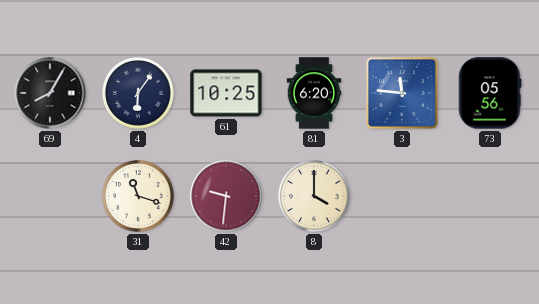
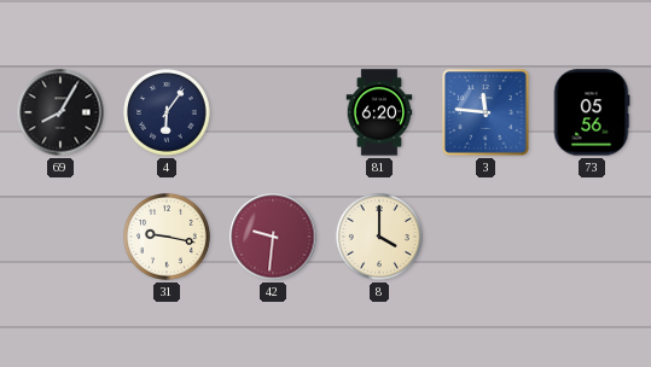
61: 10:25 -> none
31: 11:18 -> 9:17
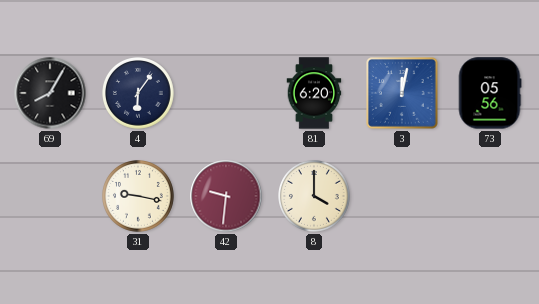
3: 11:46 -> 12:02
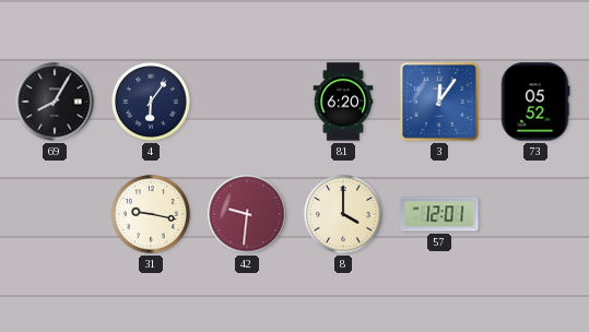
3: 12:02 -> 12:06
73: 05:56 -> 05:52
57: none -> 12:01
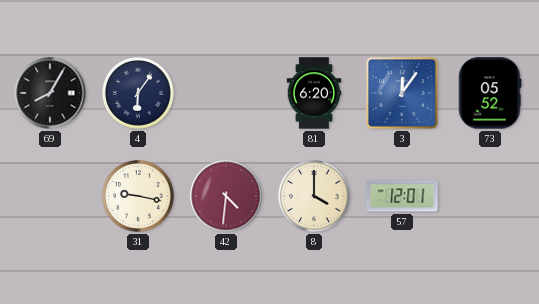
42: 9:31 -> 4:31
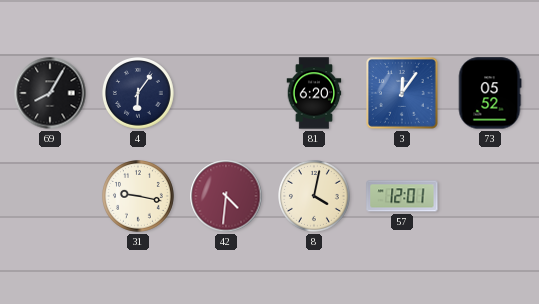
8: 4:00 -> 4:02
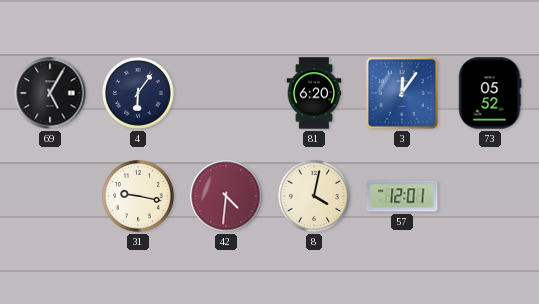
69: 8:05 -> 5:05
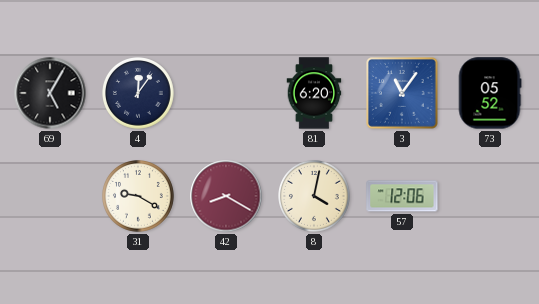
4: 6:06 -> 12:06
3: 12:06 -> 11:06
31: 9:17 -> 9:20
42: 4:31 -> 8:20
57: 12:01 -> 12:06
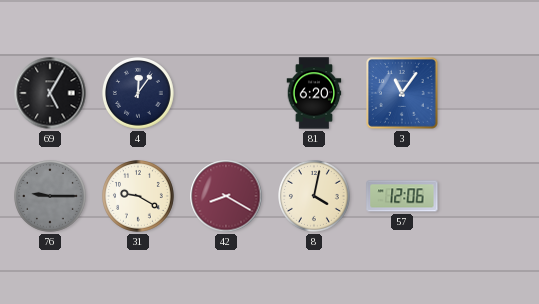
73: 05:52 -> none
76: none -> 9:15
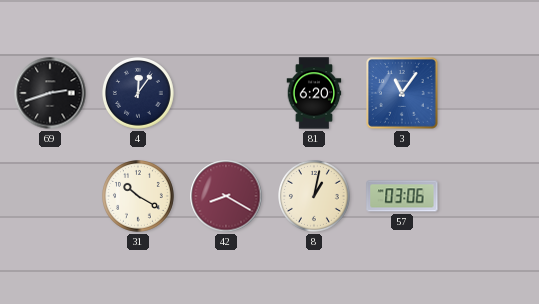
69: 5:05 -> 2:42
76: 9:15 -> none
31: 9:20 -> 10:20
8: 4:02 -> 1:02
57: 12:06 -> 03:06
